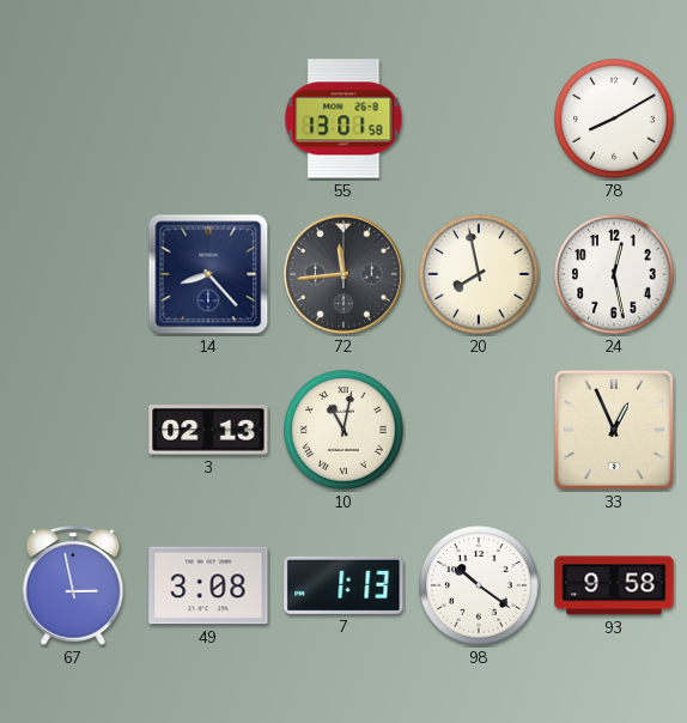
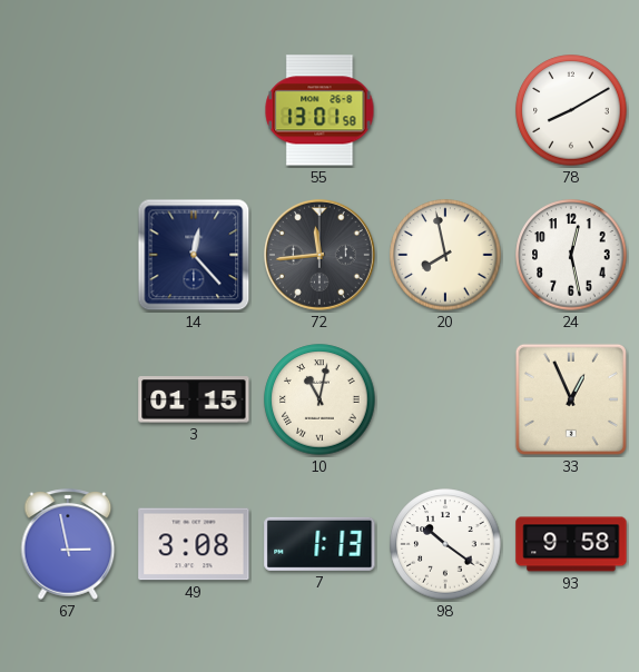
14: 8:23 -> 12:23
3: 02:13 -> 01:15
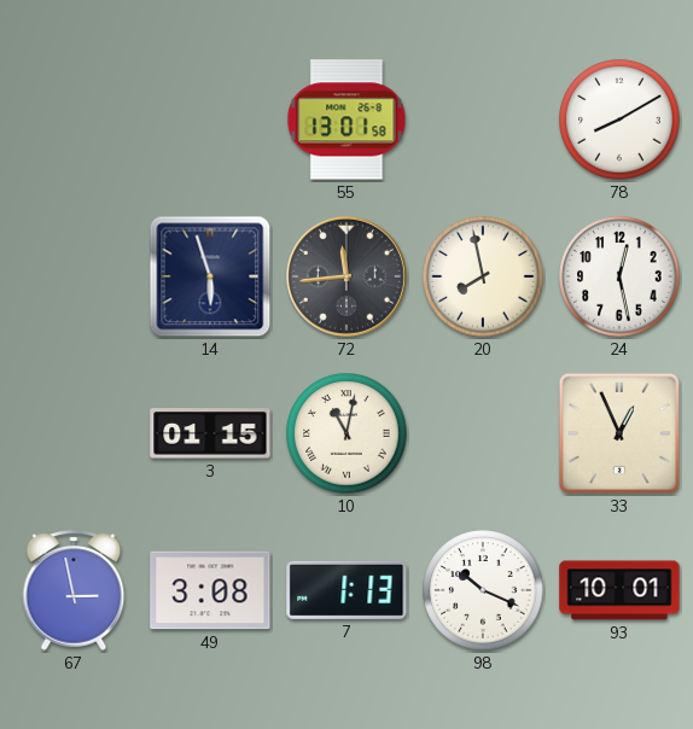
14: 12:23 -> 5:57
98: 10:21 -> 10:19
93: 9:58 -> 10:01
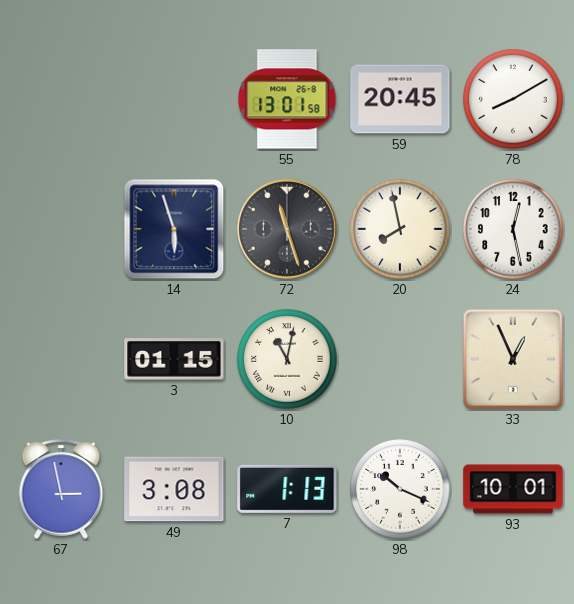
59: none -> 20:45
72: 11:44 -> 11:27
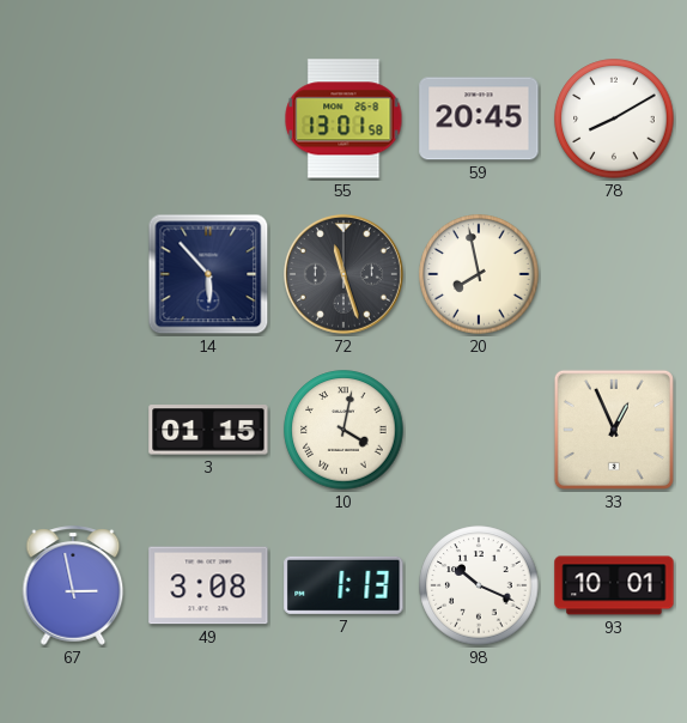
14: 5:57 -> 5:53
24: 12:28 -> none
10: 11:02 -> 4:02
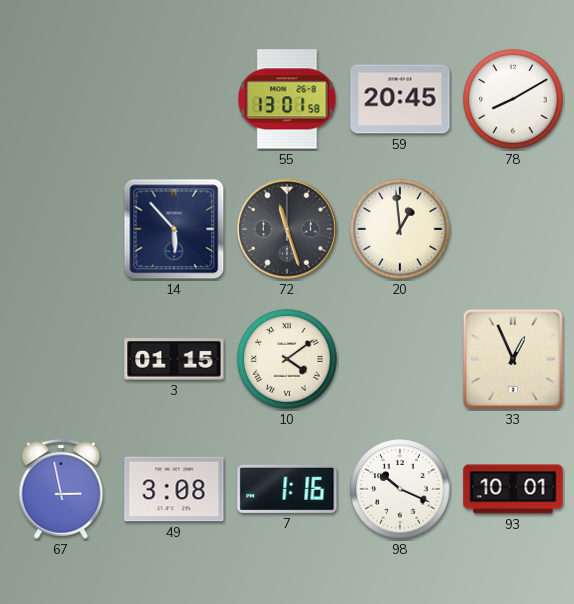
20: 7:58 -> 12:59
10: 4:02 -> 4:09
7: 1:13 -> 1:16
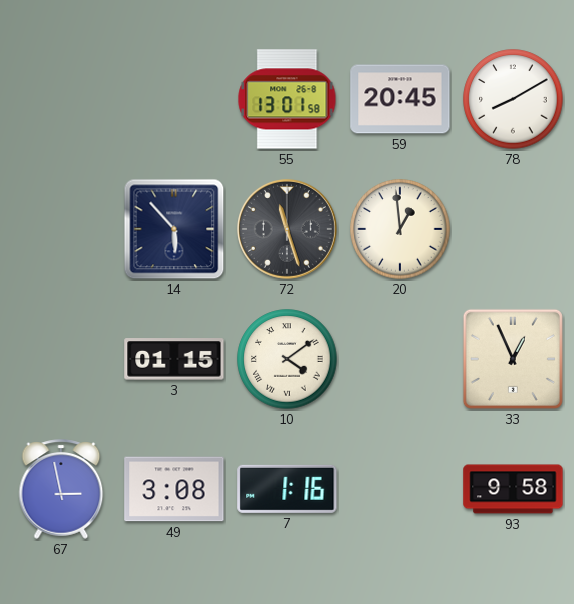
98: 10:19 -> none
93: 10:01 -> 9:58
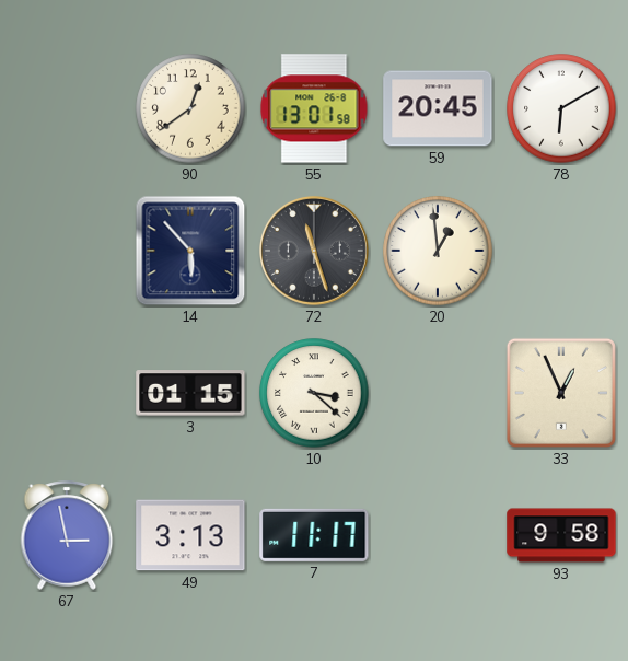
90: none -> 12:39
78: 8:10 -> 6:10
10: 4:09 -> 3:22
49: 3:08 -> 3:13
7: 1:16 -> 11:17
